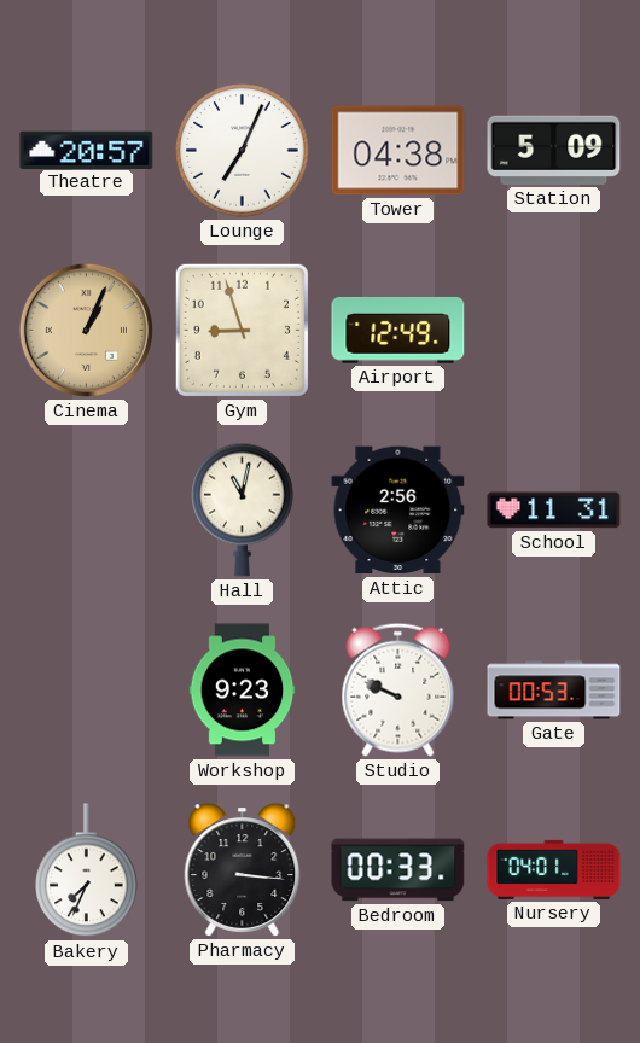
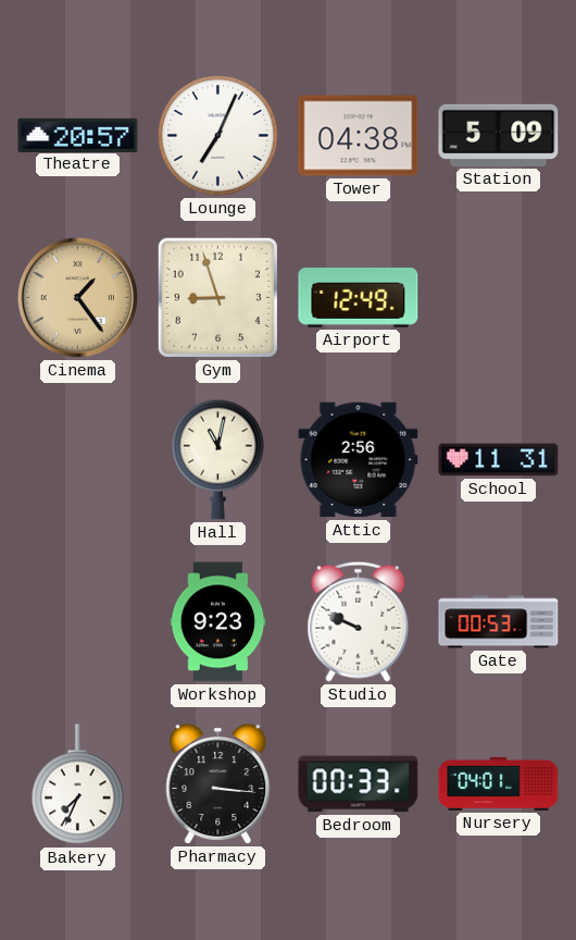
Cinema: 1:04 -> 1:24
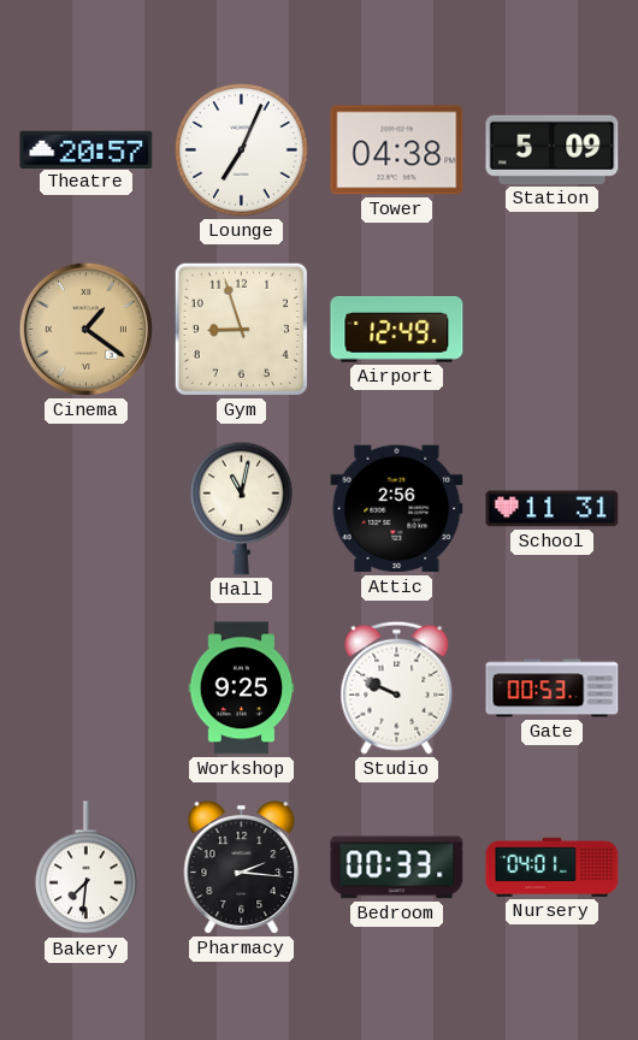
Cinema: 1:24 -> 1:21
Workshop: 9:23 -> 9:25
Bakery: 7:34 -> 7:31
Pharmacy: 3:16 -> 2:16
